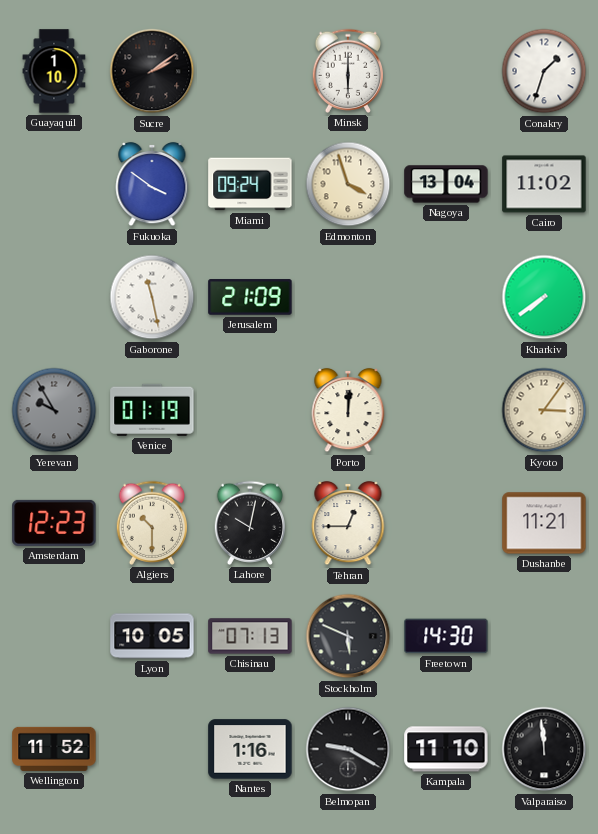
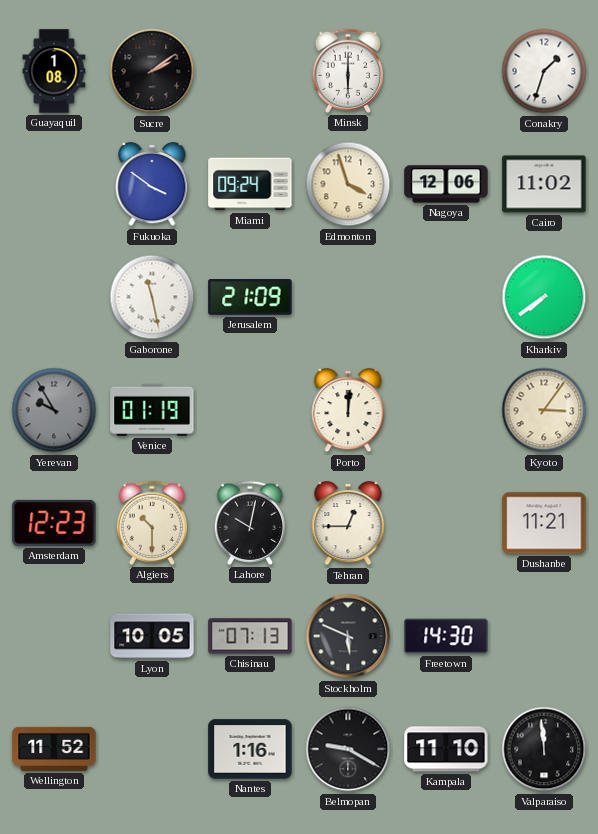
Guayaquil: 1:10 -> 1:08
Nagoya: 13:04 -> 12:06
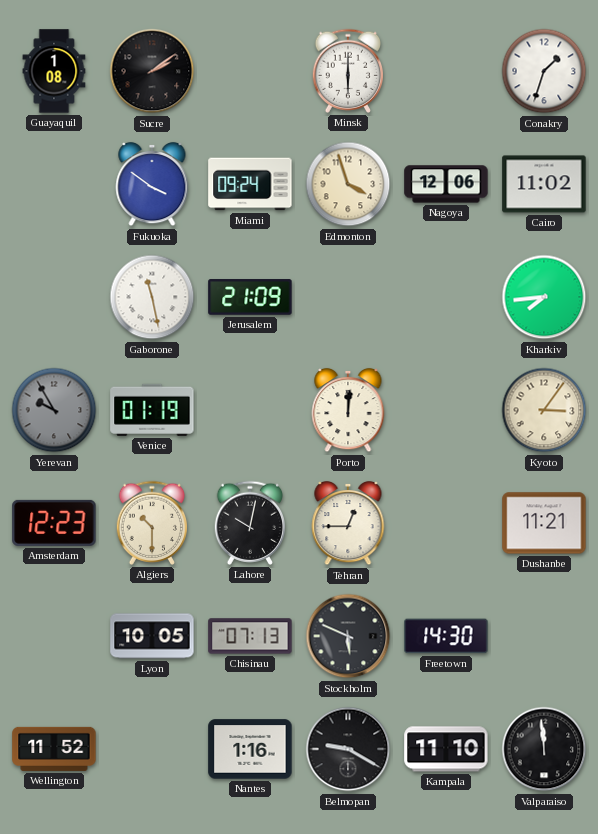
Kharkiv: 7:39 -> 7:44
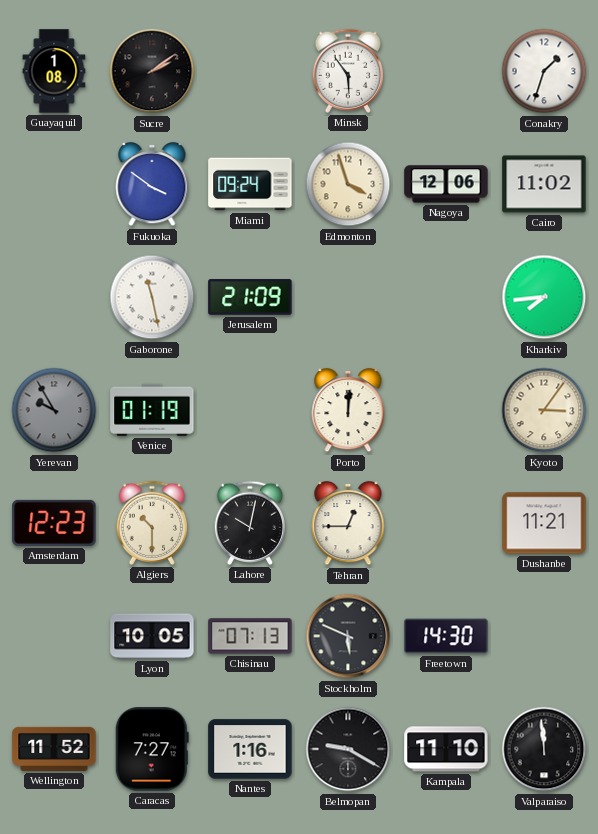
Minsk: 6:00 -> 5:54
Caracas: none -> 7:27
